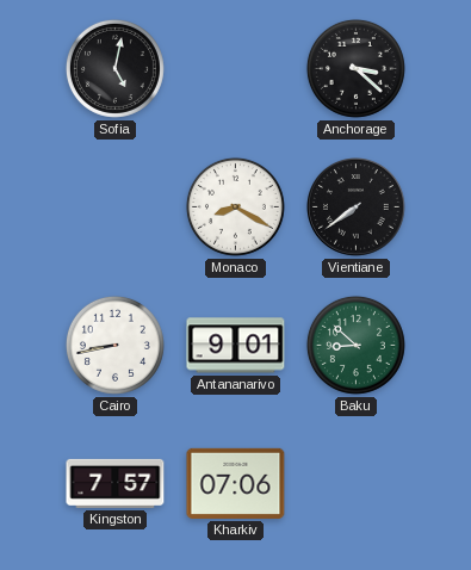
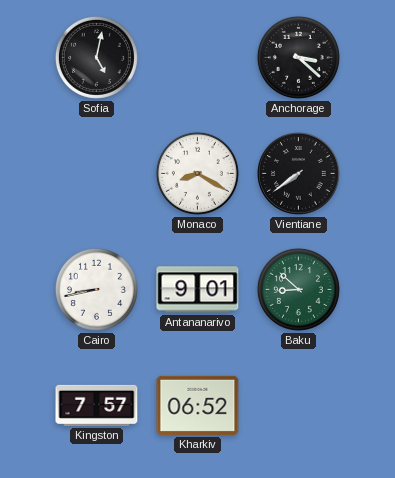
Kharkiv: 07:06 -> 06:52
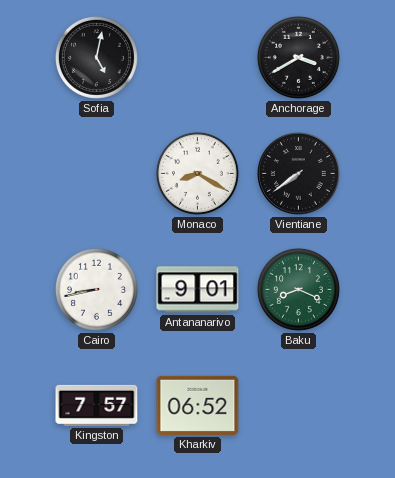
Anchorage: 3:22 -> 3:40
Baku: 8:52 -> 8:19
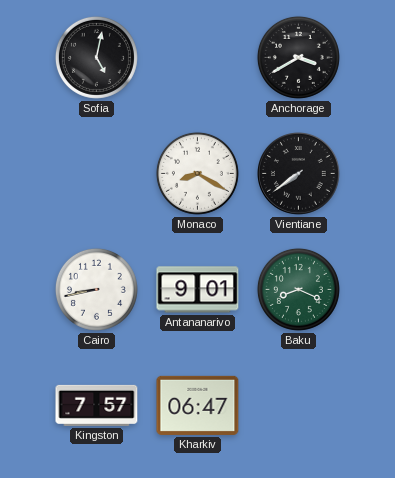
Kharkiv: 06:52 -> 06:47
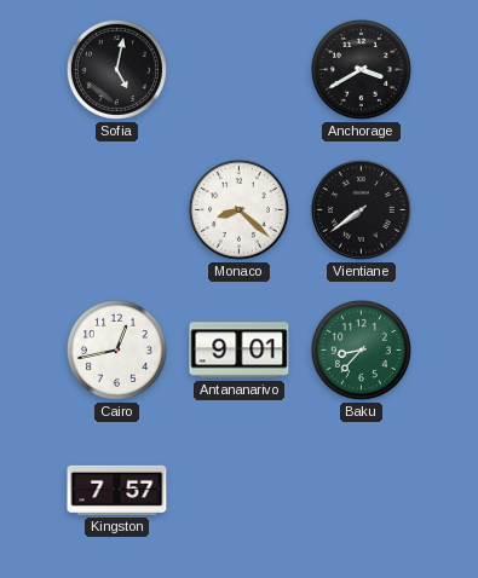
Monaco: 8:20 -> 8:22
Cairo: 8:43 -> 12:43
Baku: 8:19 -> 8:37
Kharkiv: 06:47 -> none
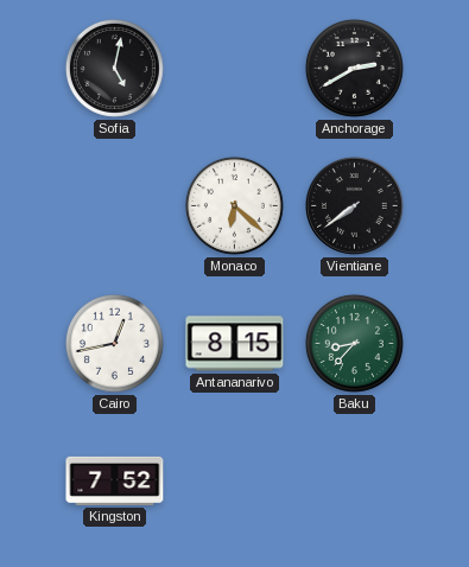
Anchorage: 3:40 -> 2:40
Monaco: 8:22 -> 6:22
Antananarivo: 9:01 -> 8:15
Kingston: 7:57 -> 7:52
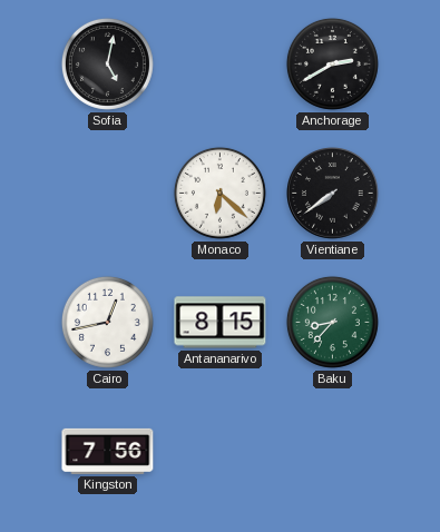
Kingston: 7:52 -> 7:56
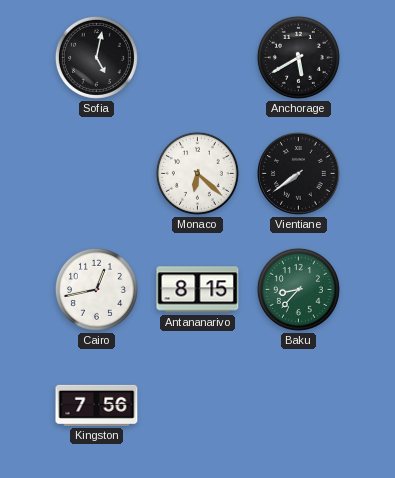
Anchorage: 2:40 -> 5:40
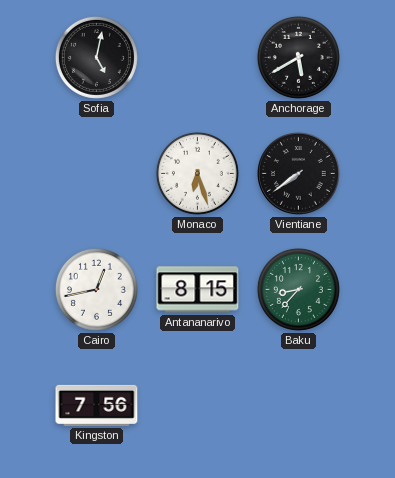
Monaco: 6:22 -> 6:27
